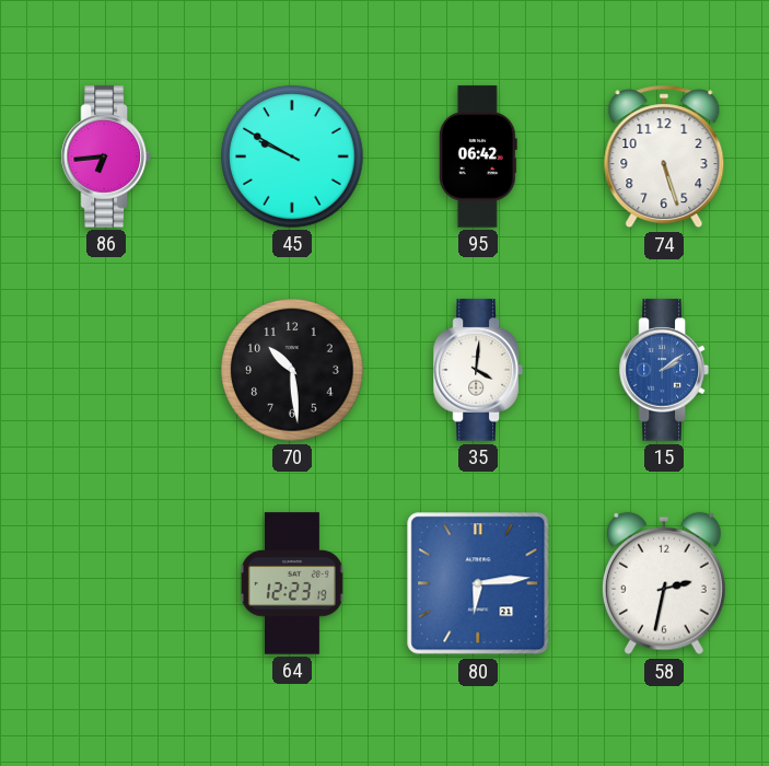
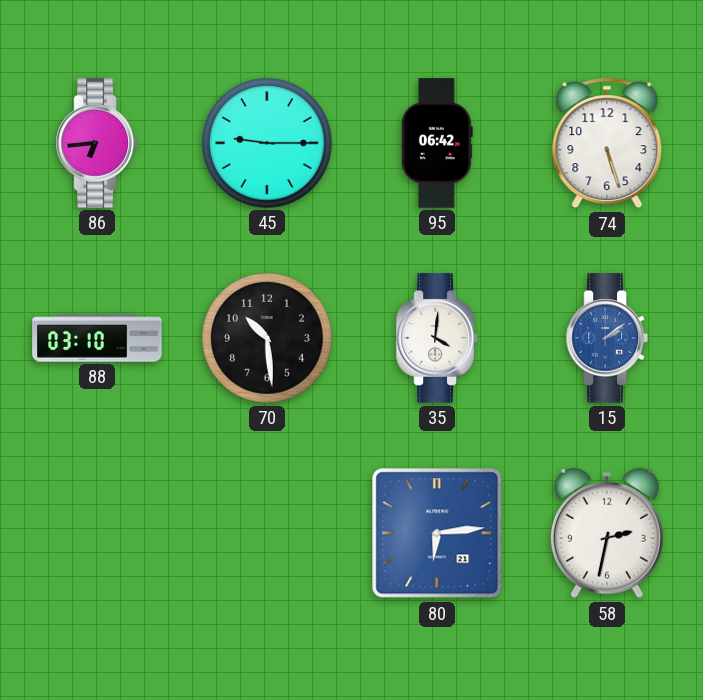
45: 9:50 -> 9:15
88: none -> 03:10
64: 12:23 -> none
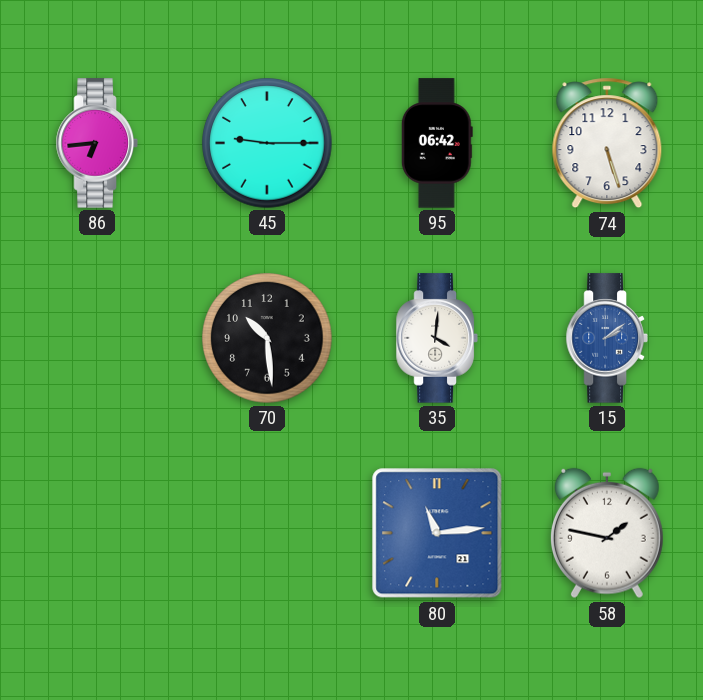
88: 03:10 -> none
80: 6:14 -> 11:14
58: 2:32 -> 1:47
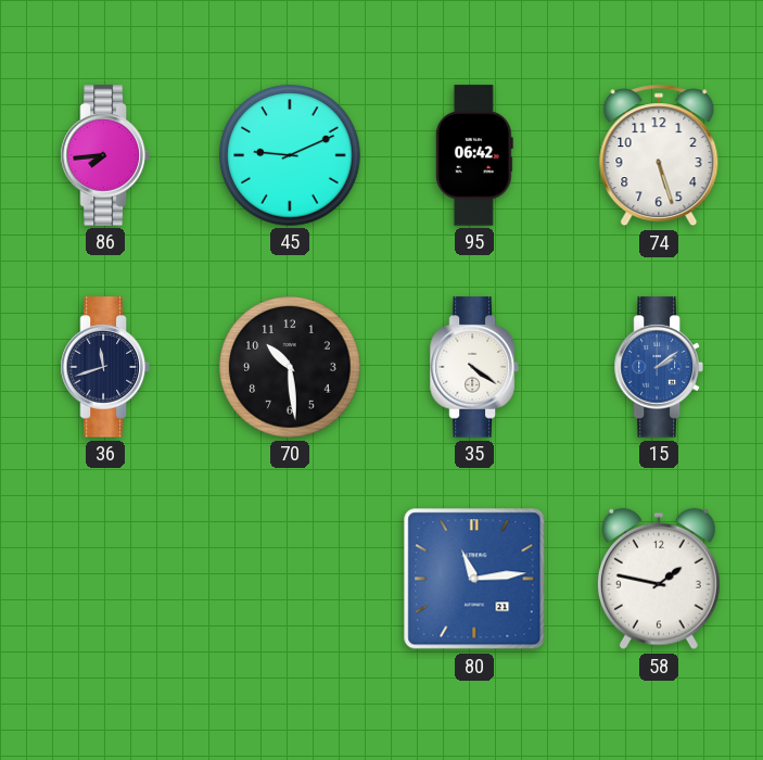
86: 6:44 -> 7:44
45: 9:15 -> 9:11
36: none -> 11:42
35: 4:01 -> 4:21
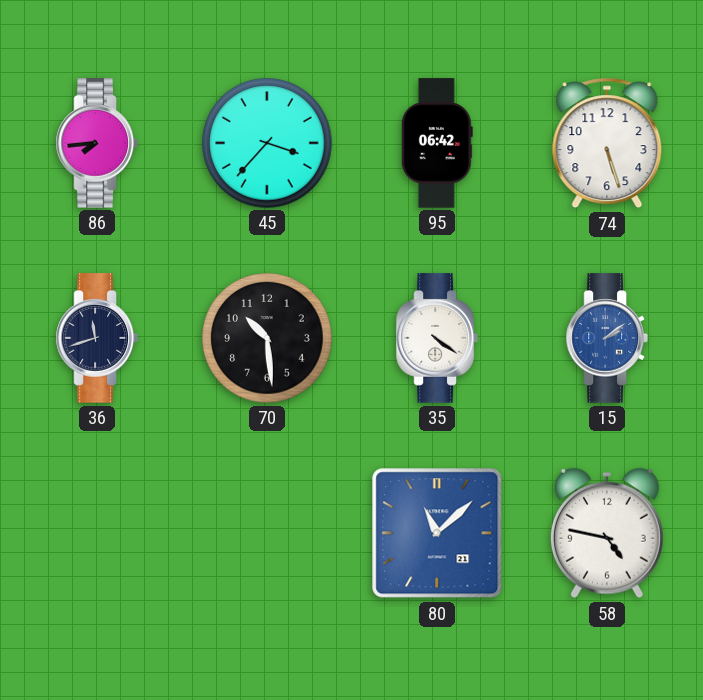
45: 9:11 -> 3:37
80: 11:14 -> 11:08
58: 1:47 -> 4:47
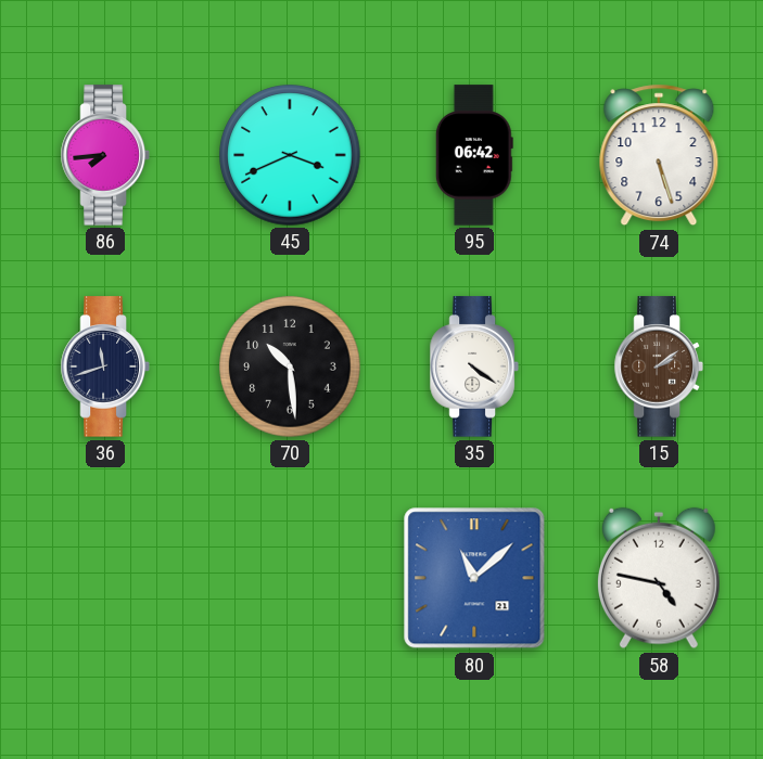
45: 3:37 -> 3:41
15 dial: blue -> brown
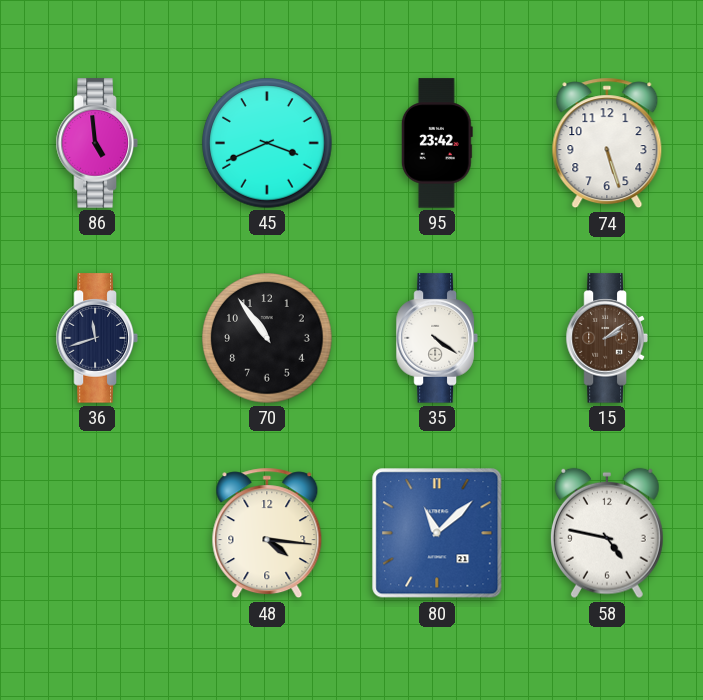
86: 7:44 -> 4:59
95: 06:42 -> 23:42
70: 10:29 -> 10:54
48: none -> 4:16
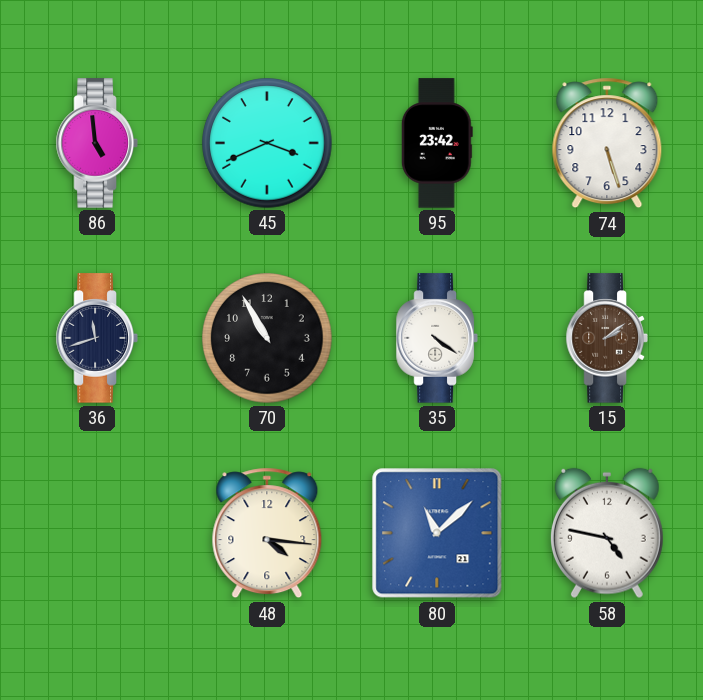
70: 10:54 -> 10:55
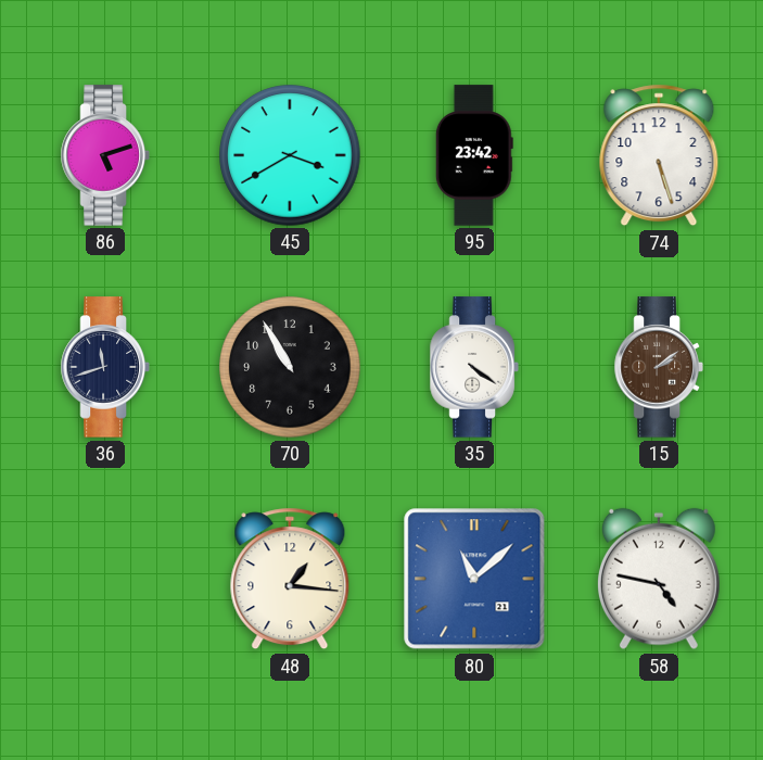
86: 4:59 -> 5:12
45: 3:41 -> 3:40
48: 4:16 -> 1:16
